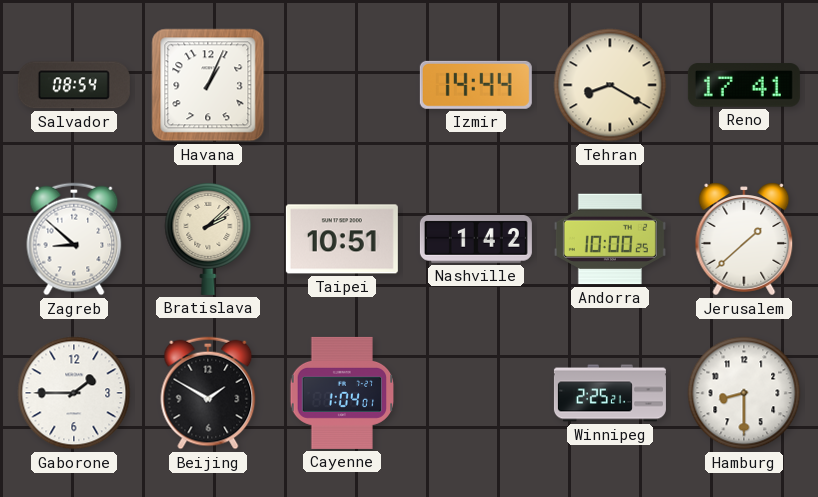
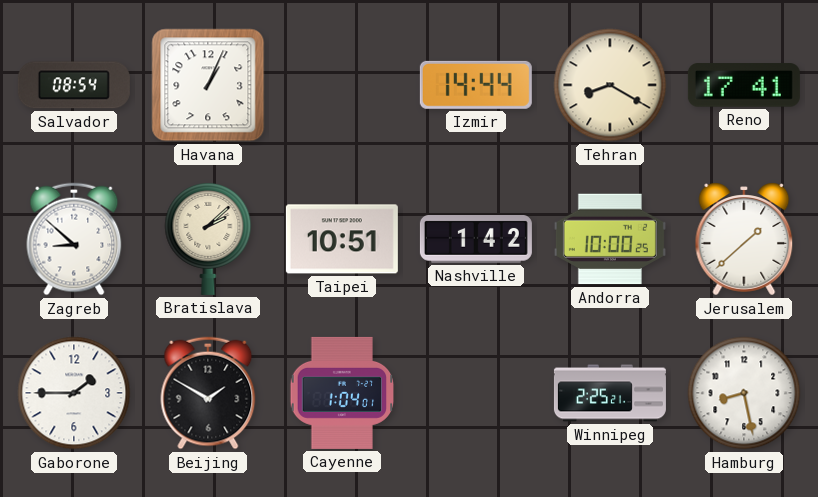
Hamburg: 8:30 -> 8:28
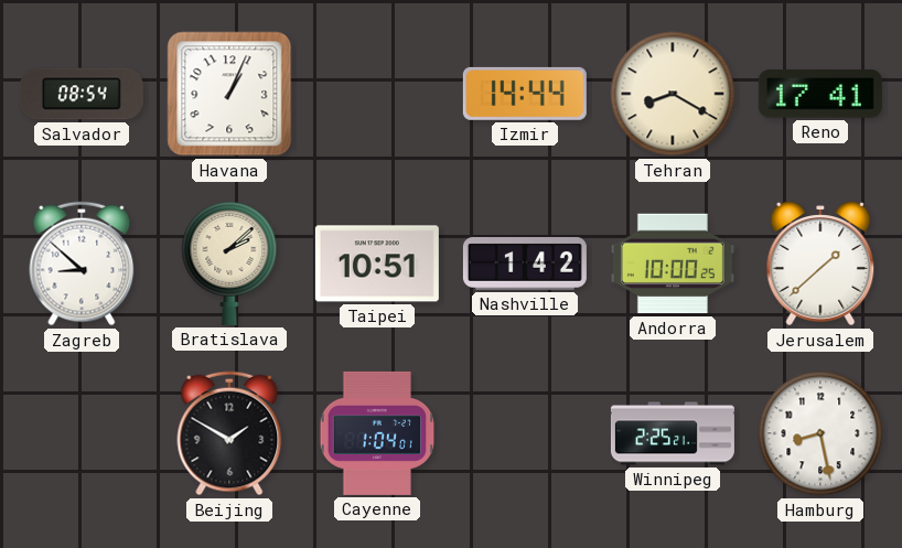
Gaborone: 1:45 -> none
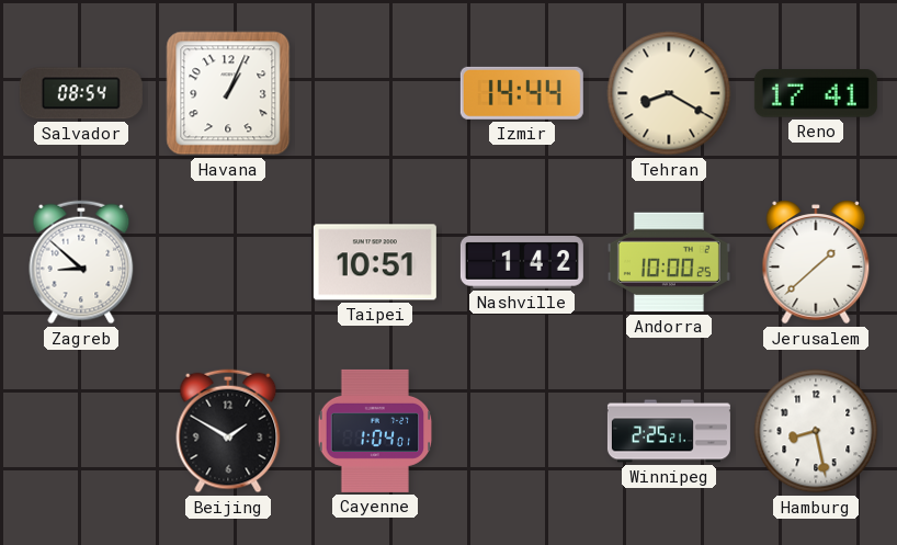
Bratislava: 2:08 -> none
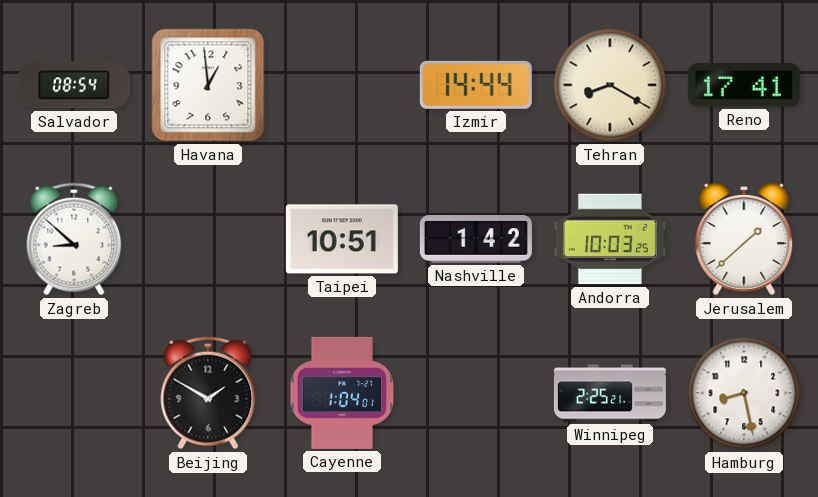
Havana: 1:04 -> 12:59
Andorra: 10:00 -> 10:03
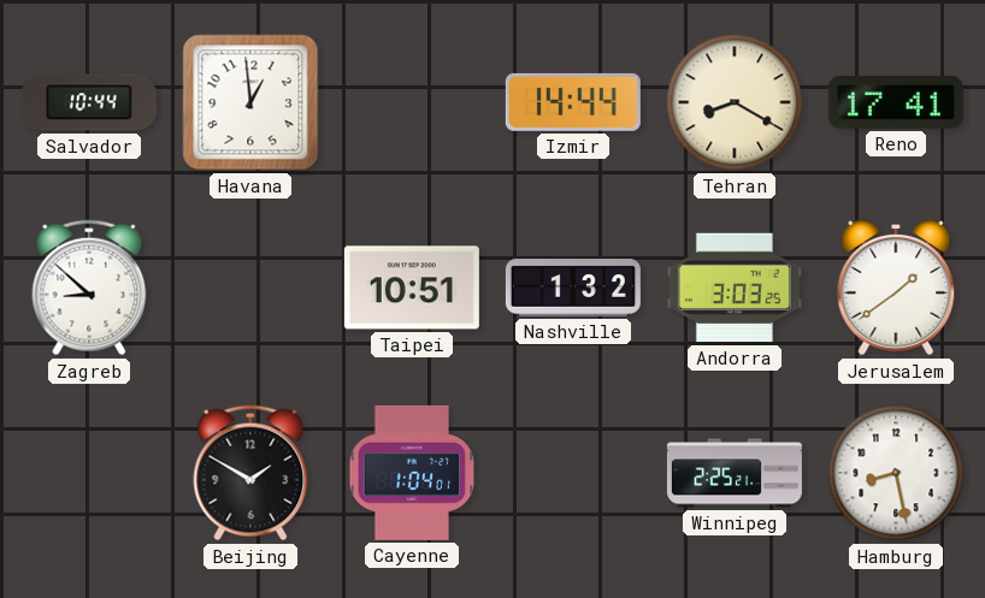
Salvador: 08:54 -> 10:44
Nashville: 1:42 -> 1:32
Andorra: 10:03 -> 3:03
Jerusalem: 1:38 -> 1:39
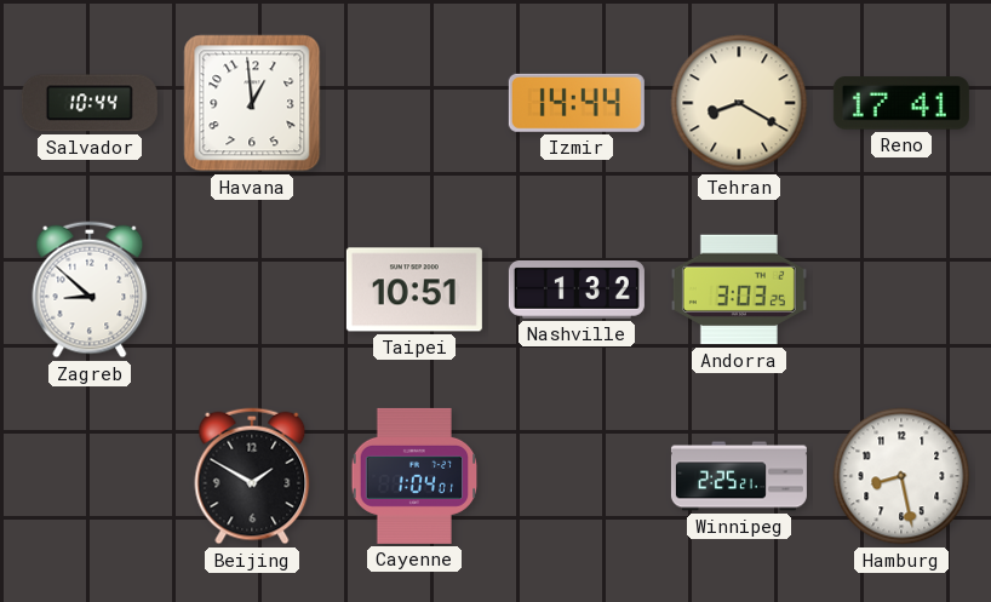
Jerusalem: 1:39 -> none
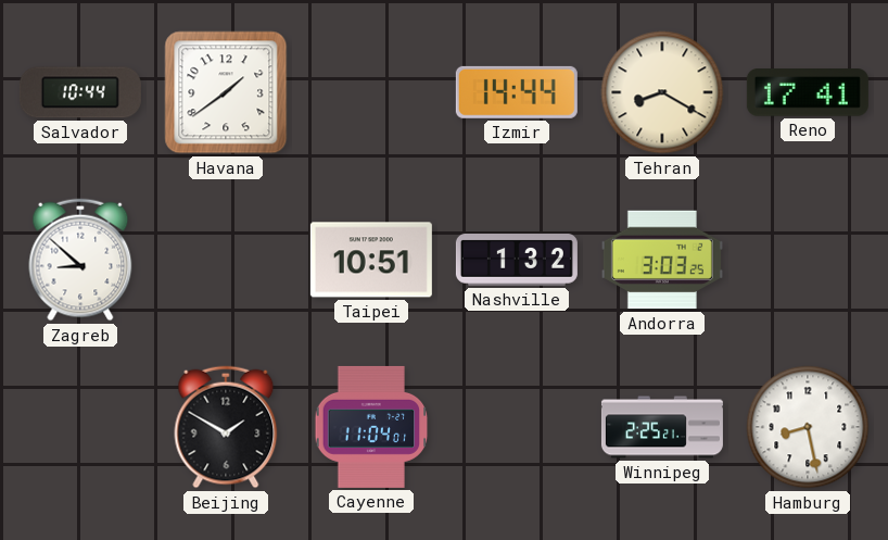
Havana: 12:59 -> 1:39
Cayenne: 1:04 -> 11:04
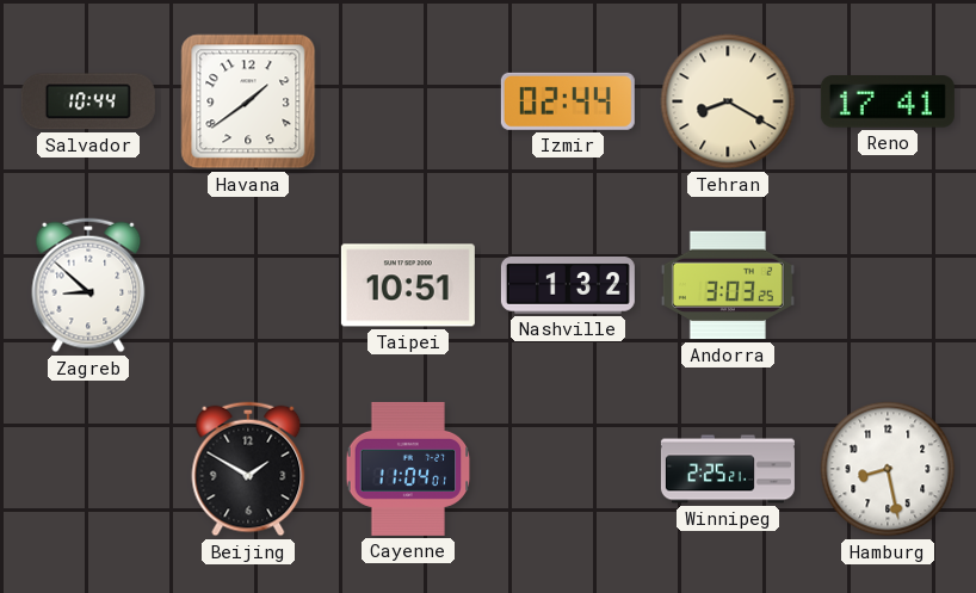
Izmir: 14:44 -> 02:44
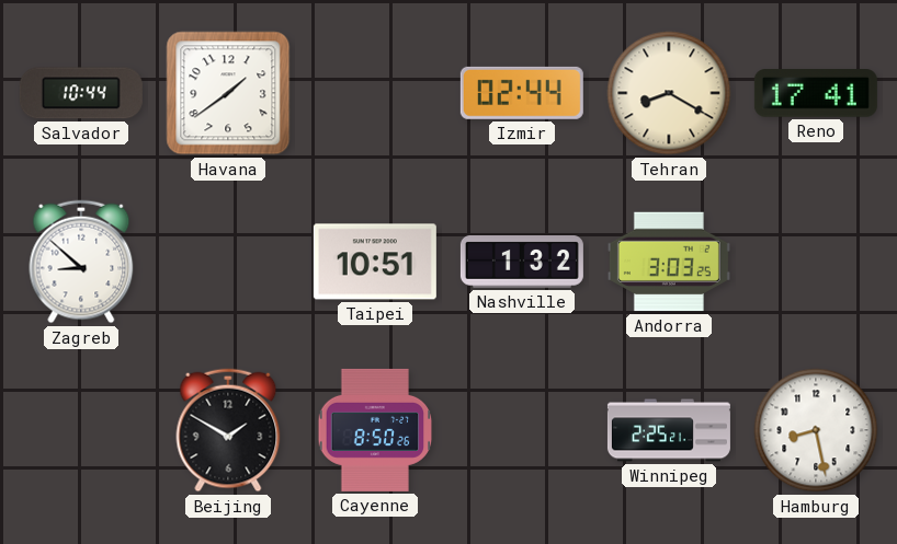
Cayenne: 11:04 -> 8:50
